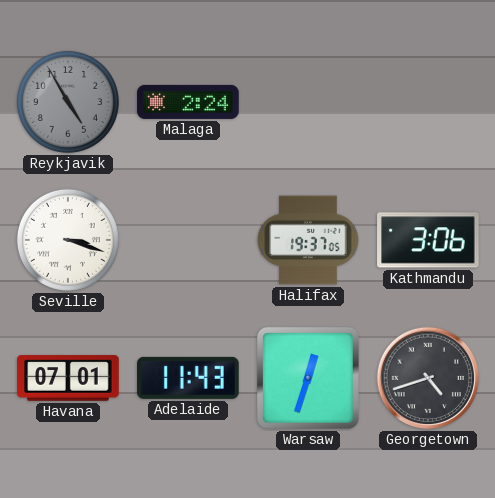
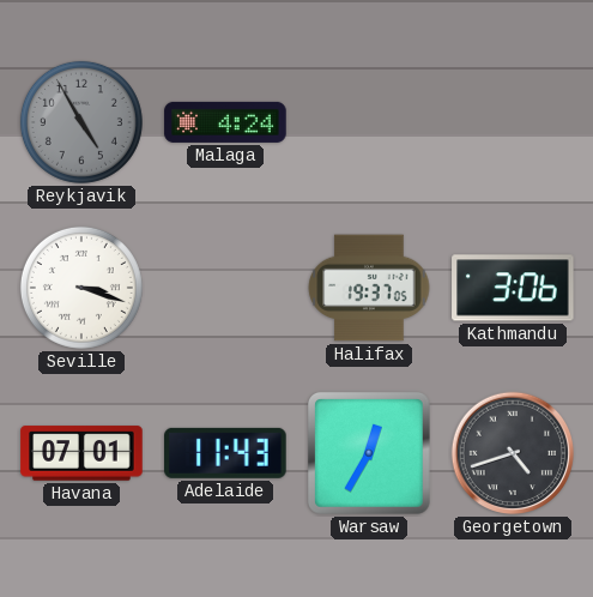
Malaga: 2:24 -> 4:24
Warsaw: 12:33 -> 12:35
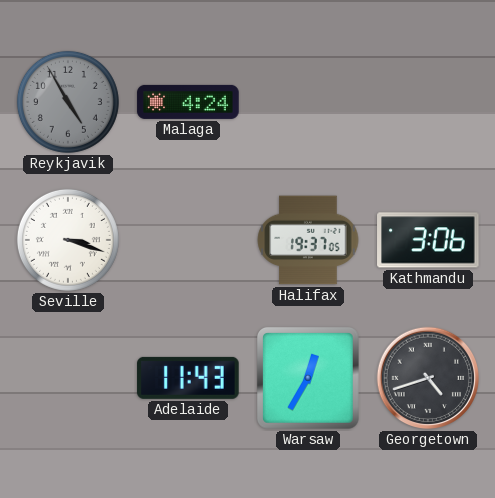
Havana: 07:01 -> none
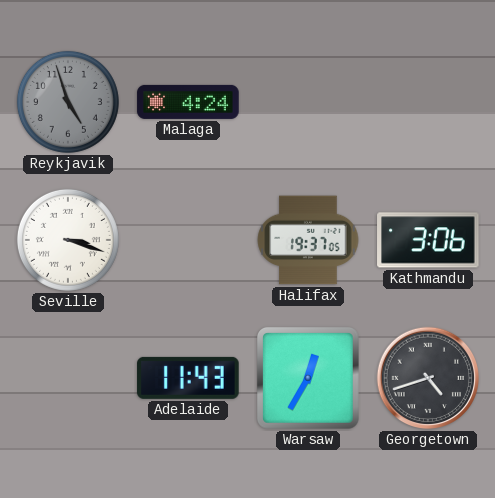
Reykjavik: 4:55 -> 4:57
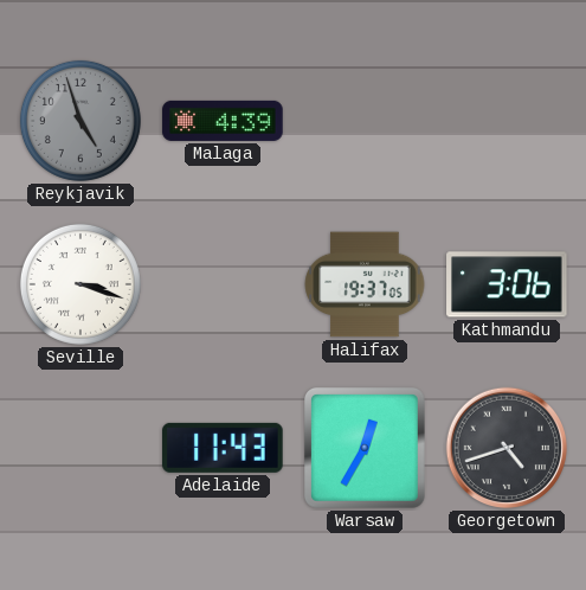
Malaga: 4:24 -> 4:39
